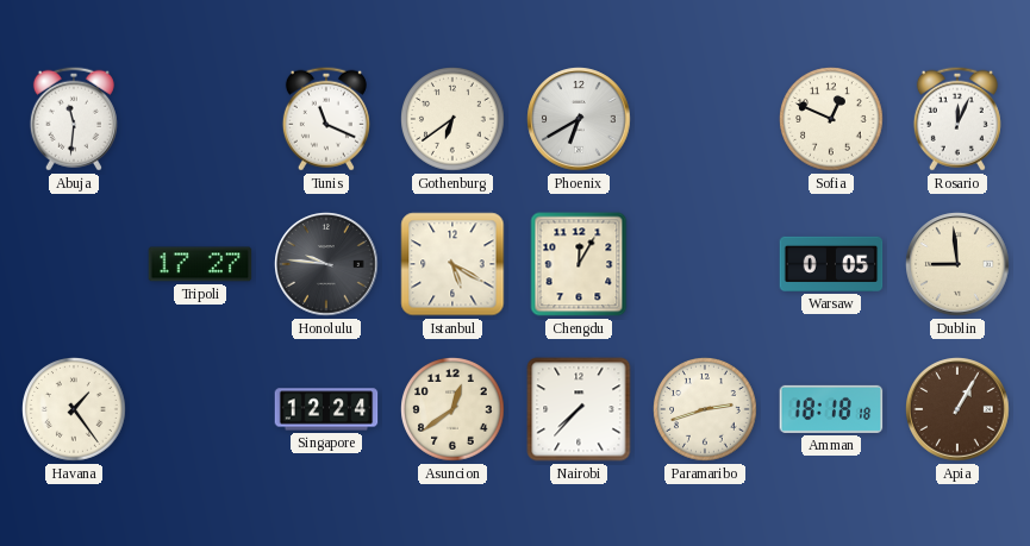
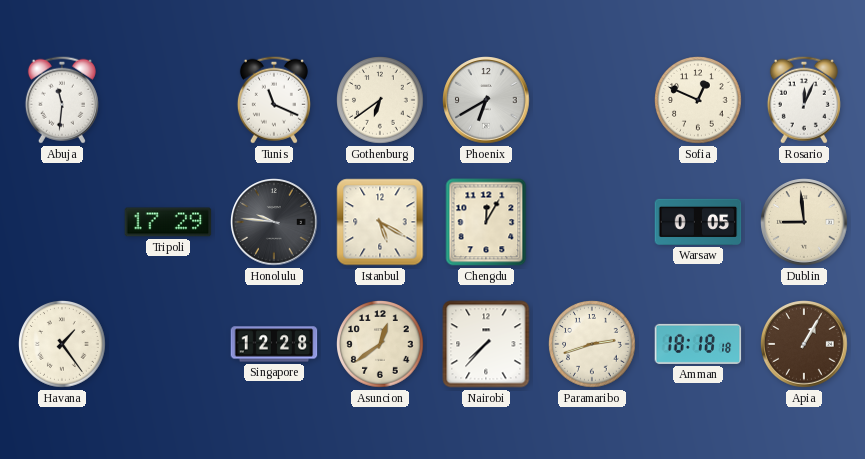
Tripoli: 17:27 -> 17:29
Singapore: 12:24 -> 12:28
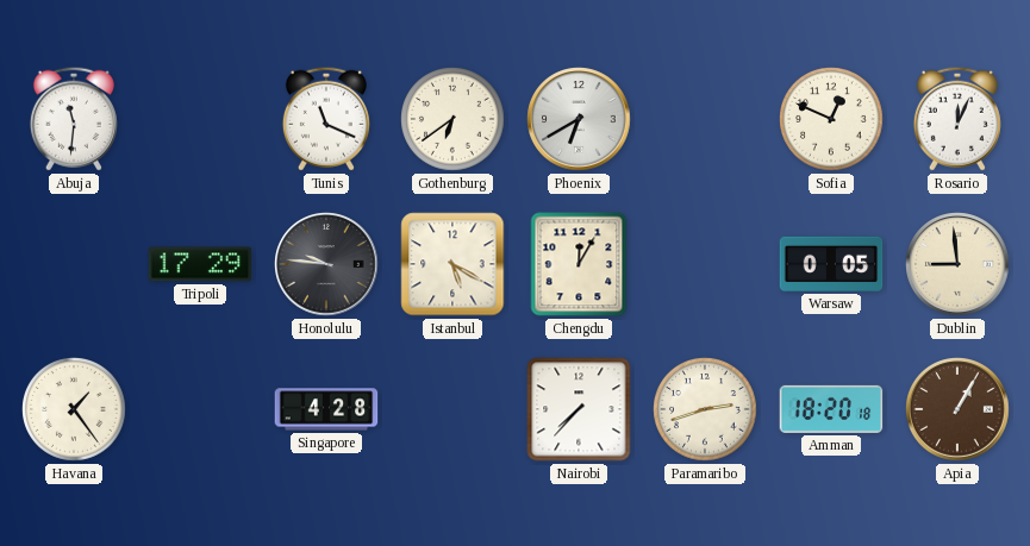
Singapore: 12:28 -> 4:28
Asuncion: 12:39 -> none
Amman: 18:18 -> 18:20
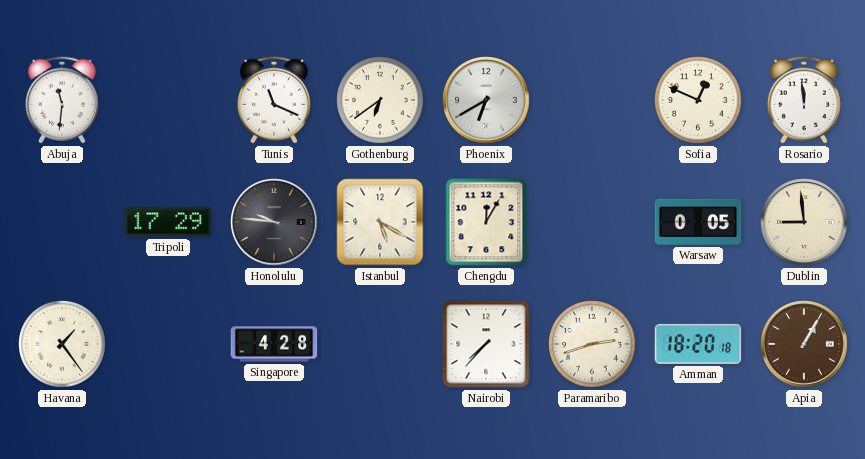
Rosario: 12:04 -> 11:59
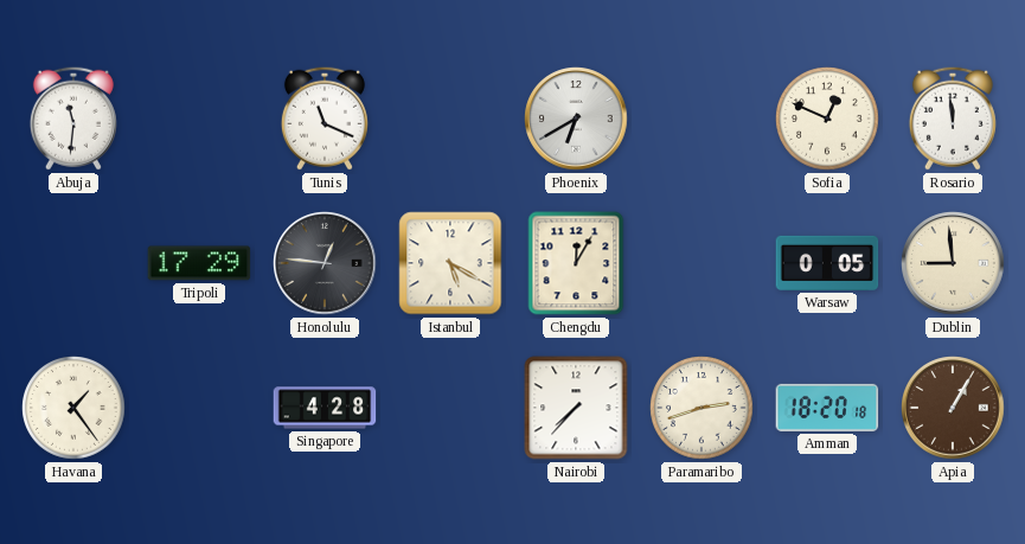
Gothenburg: 6:39 -> none
Honolulu: 9:46 -> 12:46
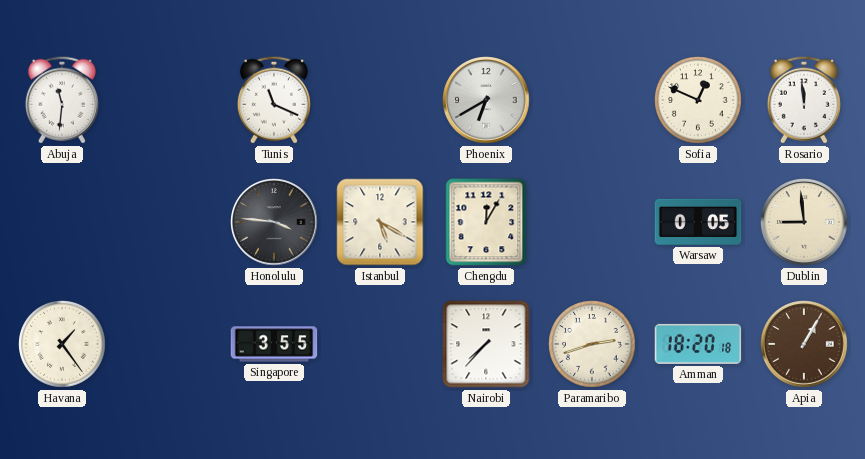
Tripoli: 17:29 -> none
Honolulu: 12:46 -> 3:46
Singapore: 4:28 -> 3:55
